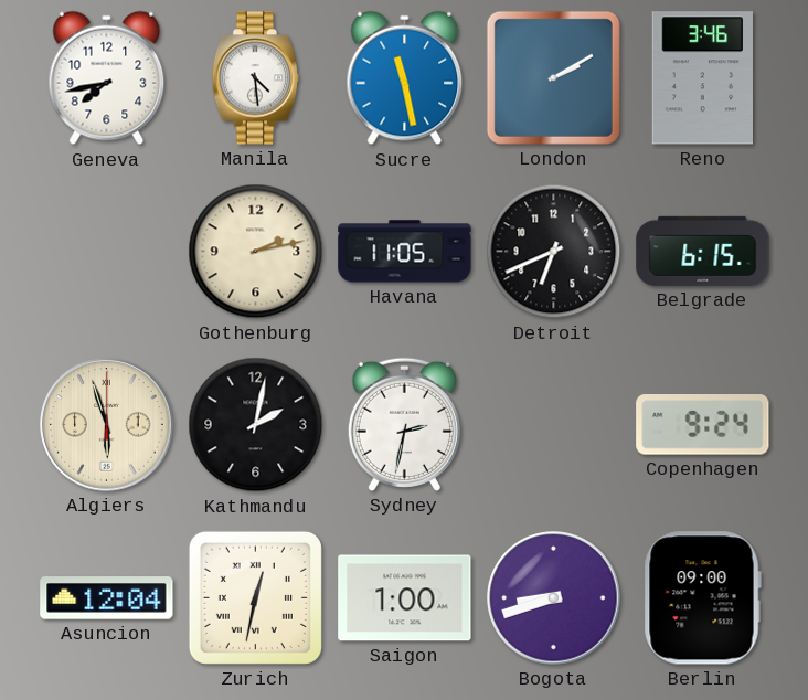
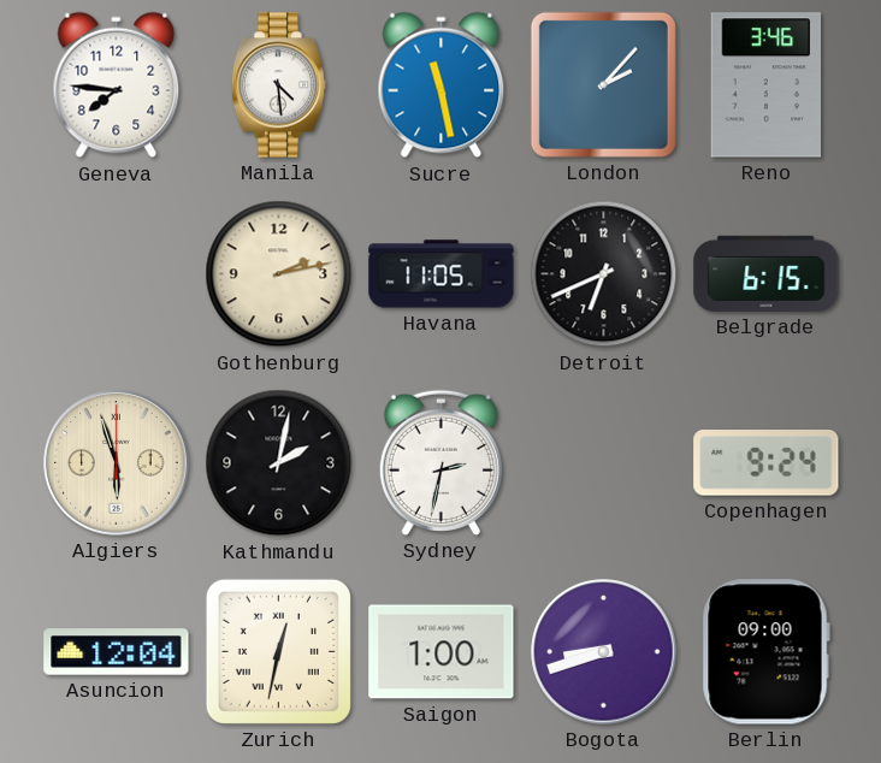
Geneva: 7:43 -> 7:46
London: 2:10 -> 2:07
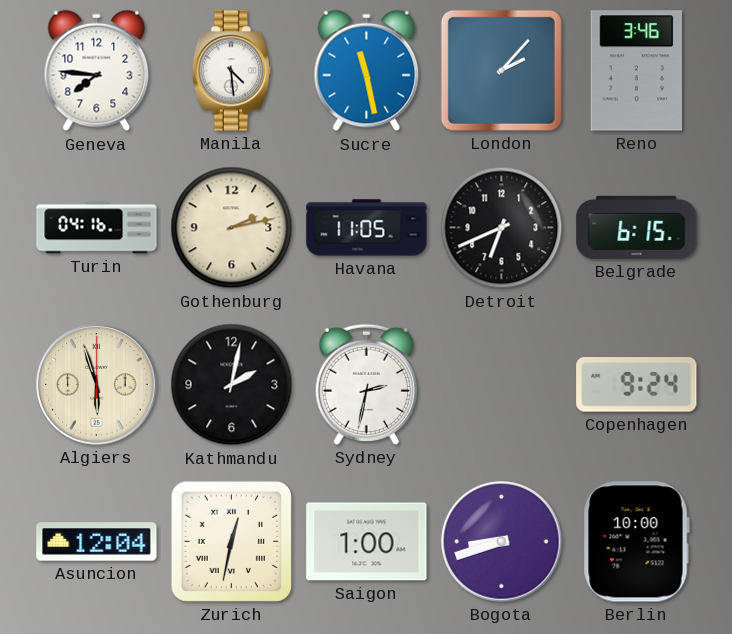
Turin: none -> 04:16
Berlin: 09:00 -> 10:00
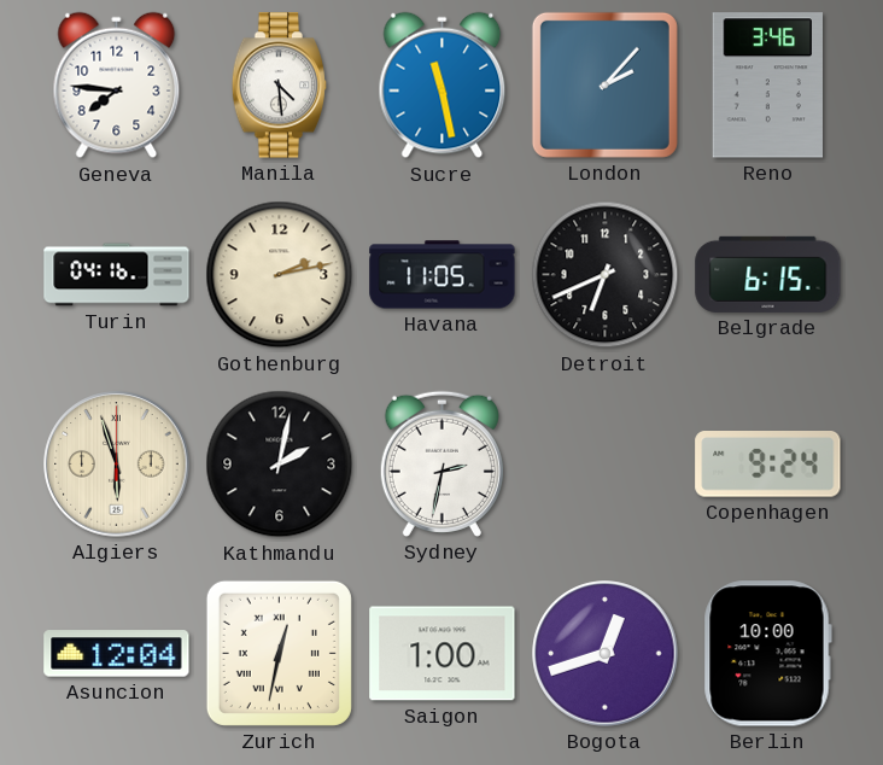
Bogota: 8:42 -> 12:42
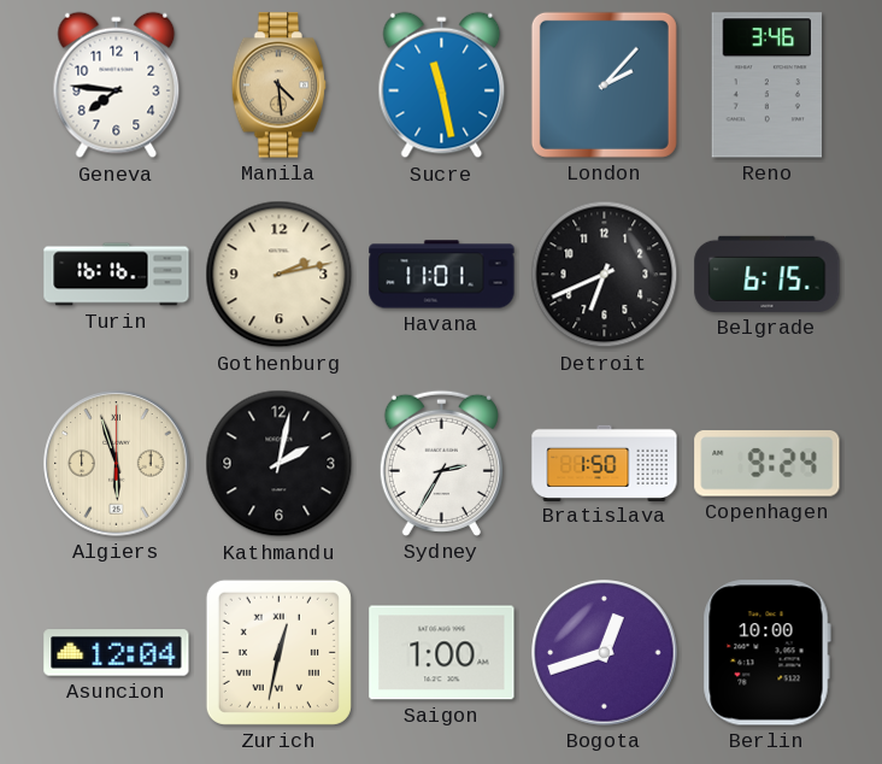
Manila dial: white -> champagne
Turin: 04:16 -> 16:16
Havana: 11:05 -> 11:01
Sydney: 2:32 -> 2:35
Bratislava: none -> 1:50
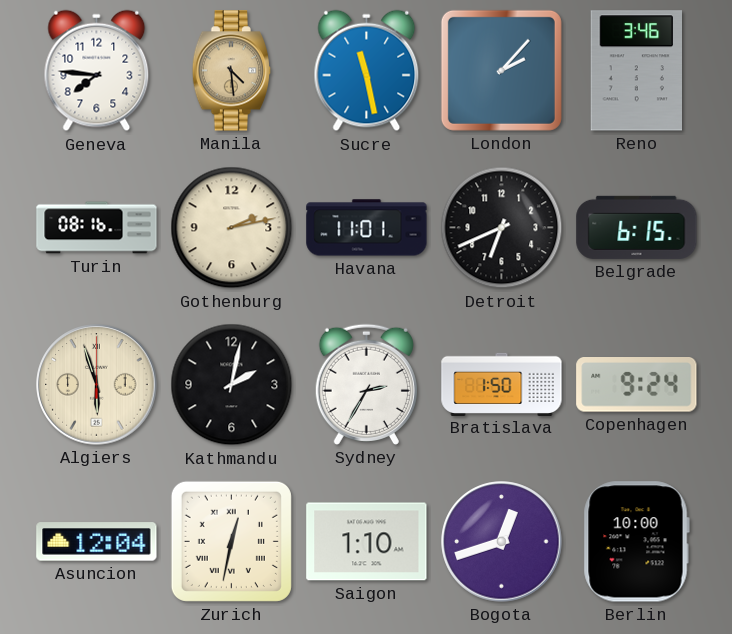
Turin: 16:16 -> 08:16
Saigon: 1:00 -> 1:10
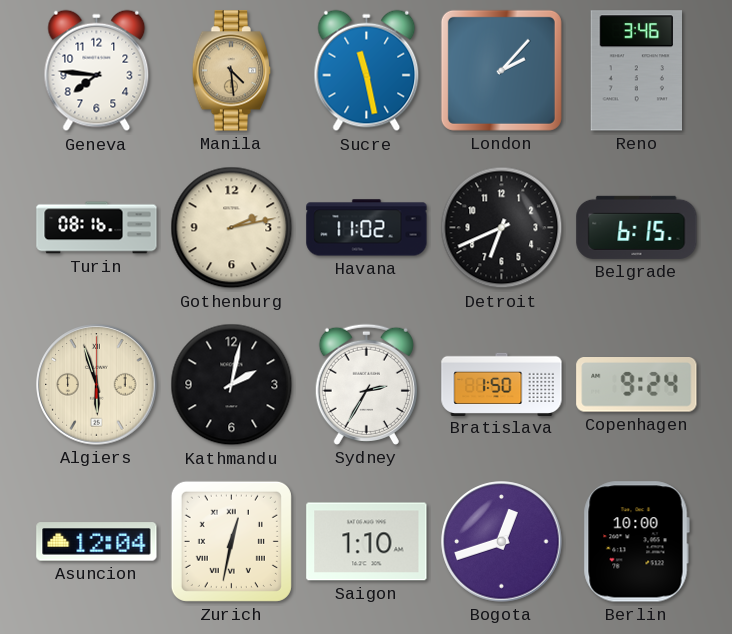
Havana: 11:01 -> 11:02
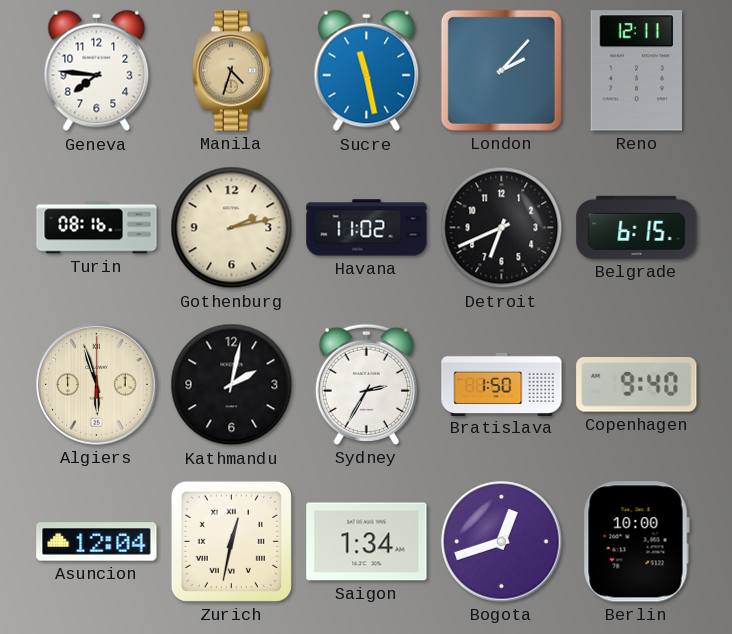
Manila: 4:29 -> 4:33
Reno: 3:46 -> 12:11
Copenhagen: 9:24 -> 9:40
Saigon: 1:10 -> 1:34
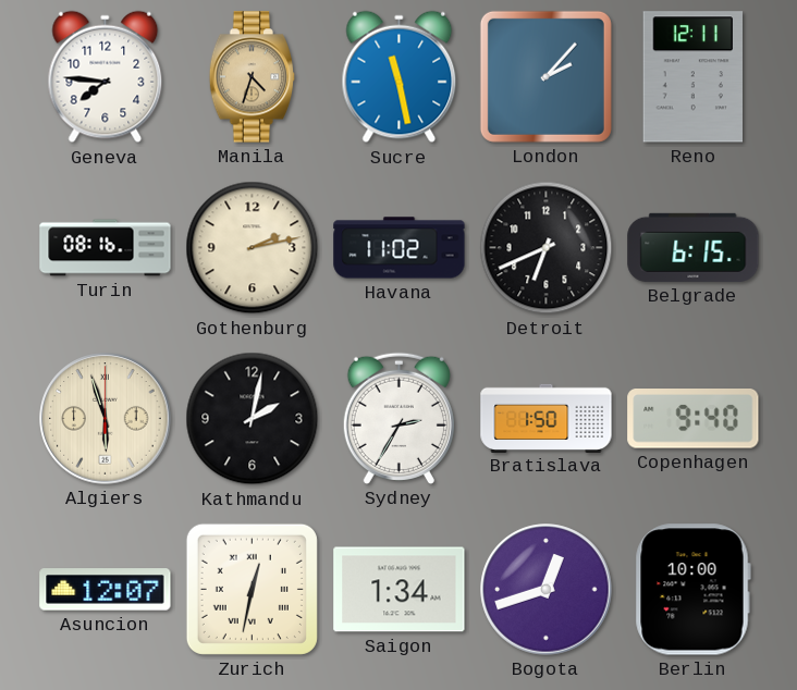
Asuncion: 12:04 -> 12:07
